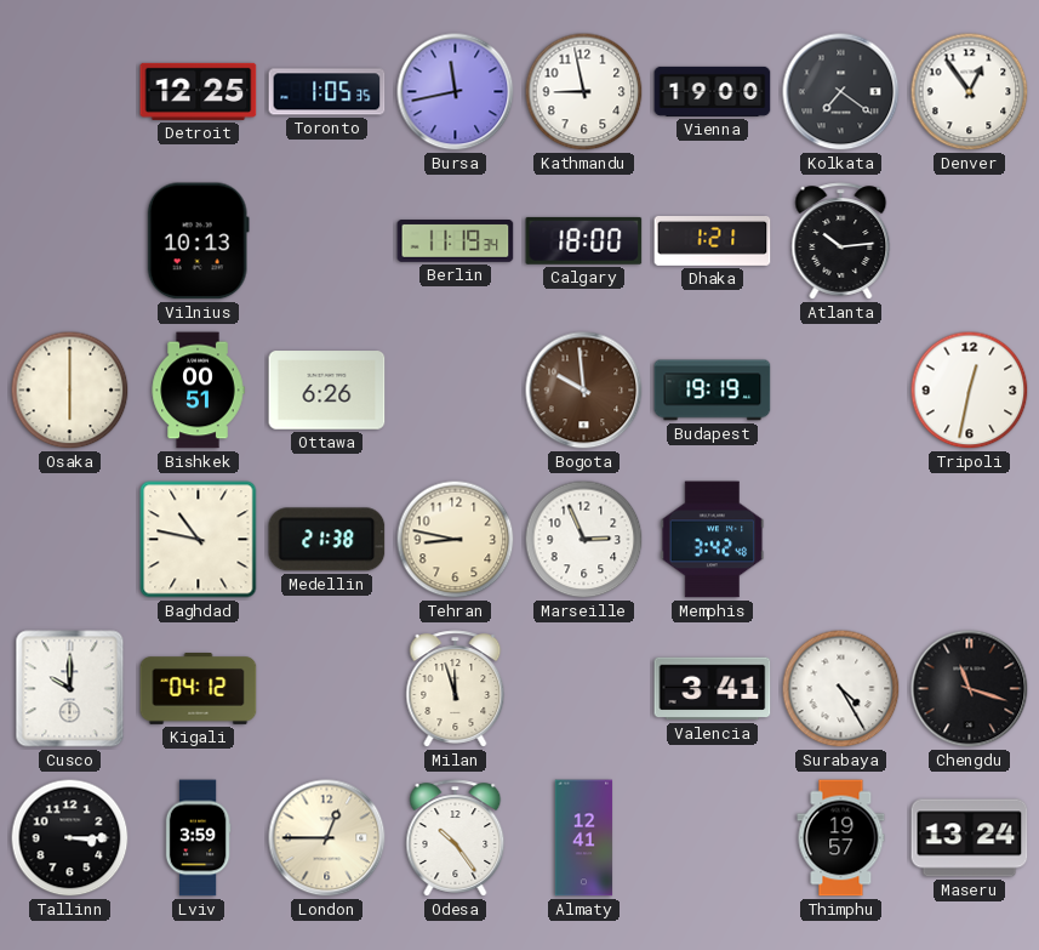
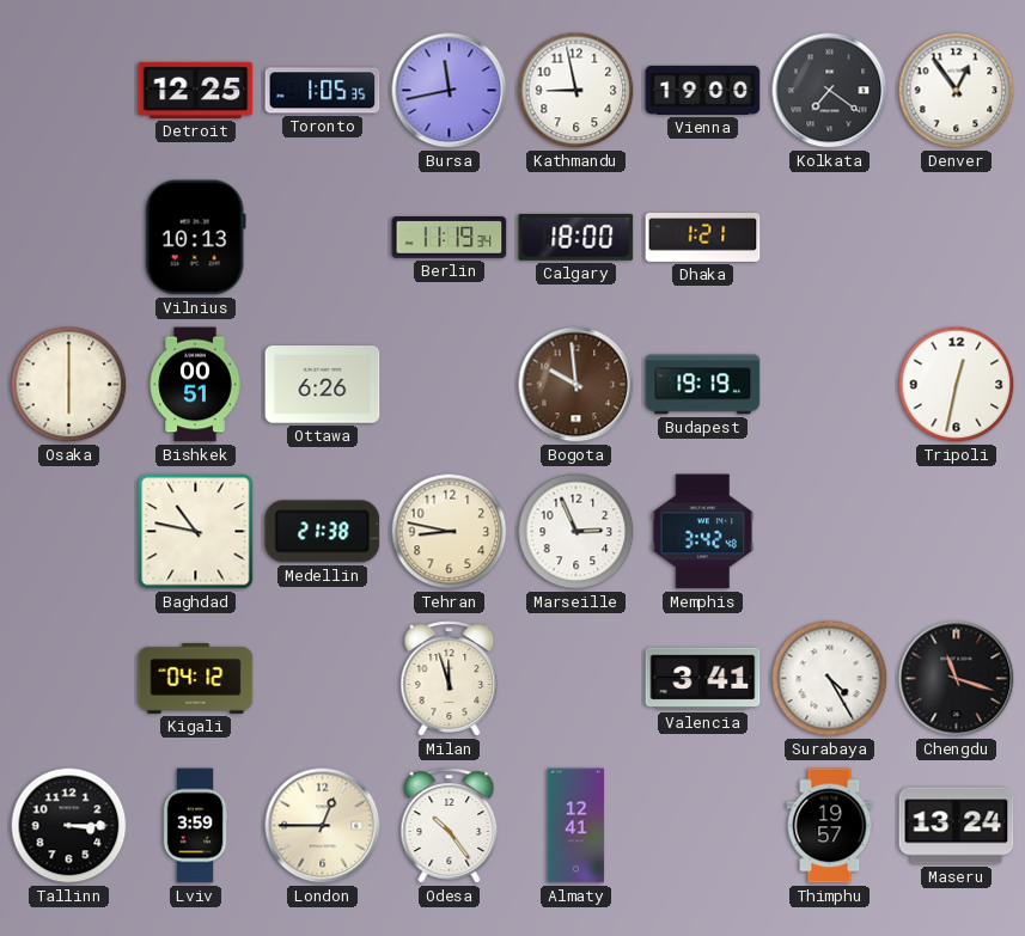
Atlanta: 10:14 -> none
Cusco: 10:00 -> none
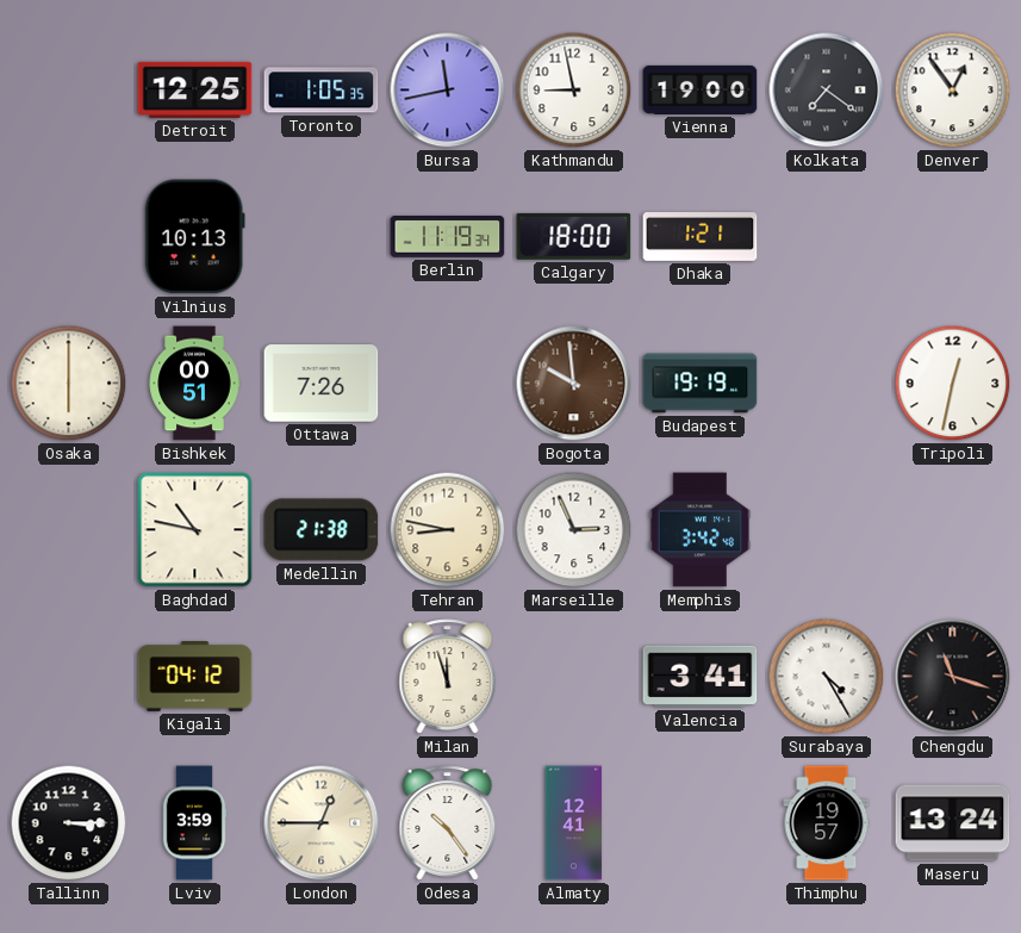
Ottawa: 6:26 -> 7:26
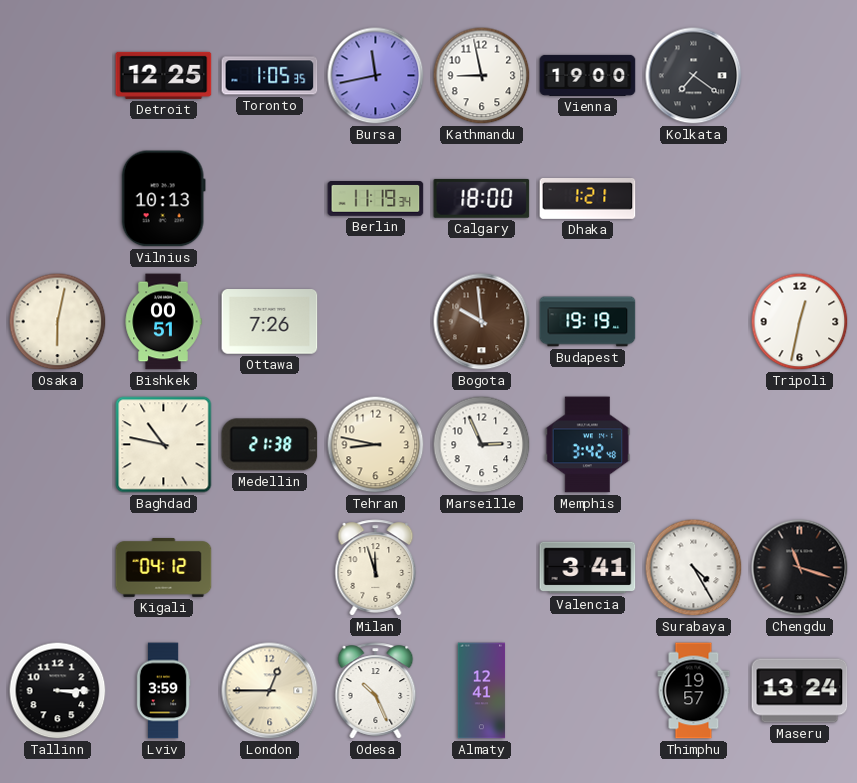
Denver: 12:54 -> none
Osaka: 6:00 -> 6:02
Odesa: 10:24 -> 10:26
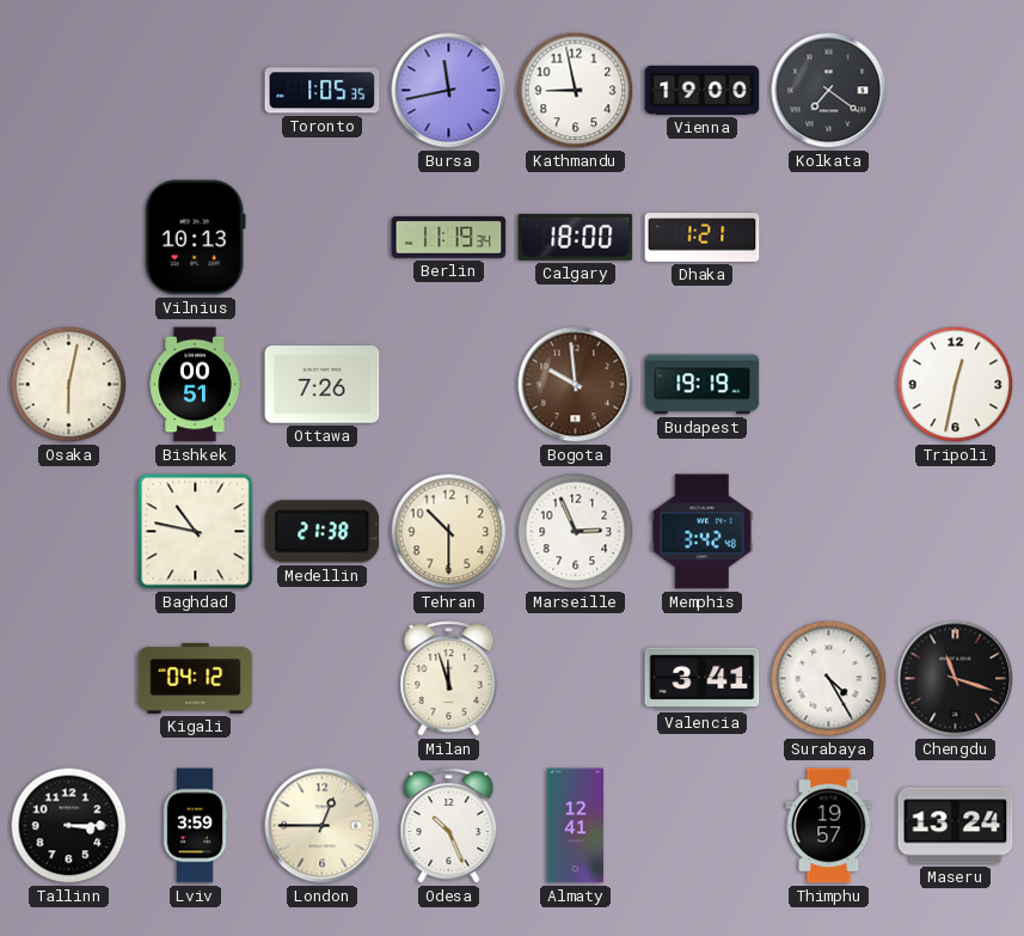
Detroit: 12:25 -> none
Tehran: 8:47 -> 10:30
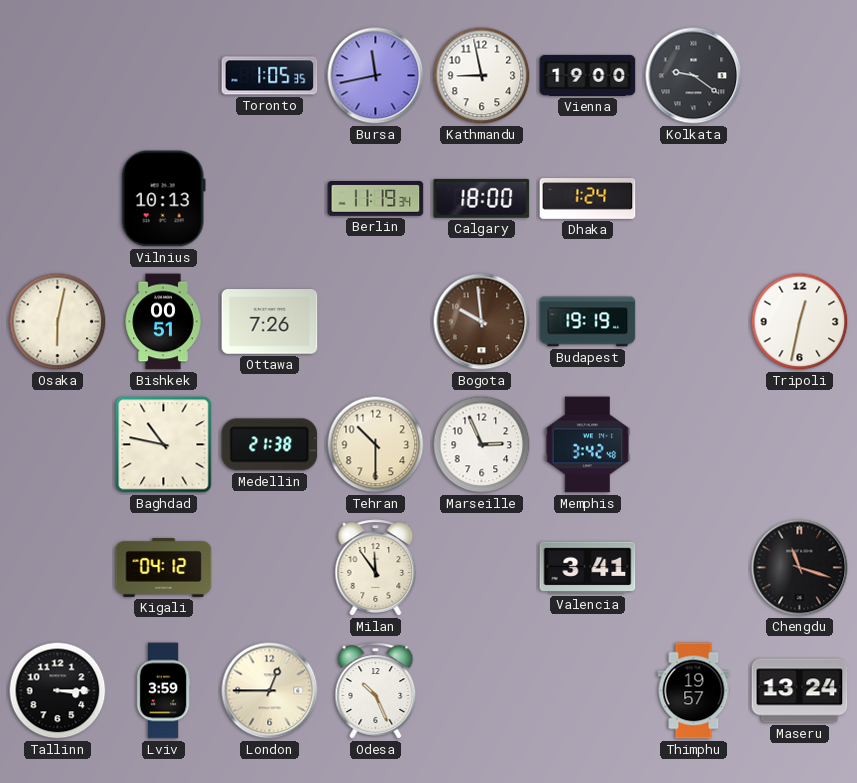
Kolkata: 7:21 -> 9:21
Dhaka: 1:21 -> 1:24
Milan: 11:57 -> 11:54
Surabaya: 4:25 -> none
Almaty: 12:41 -> none
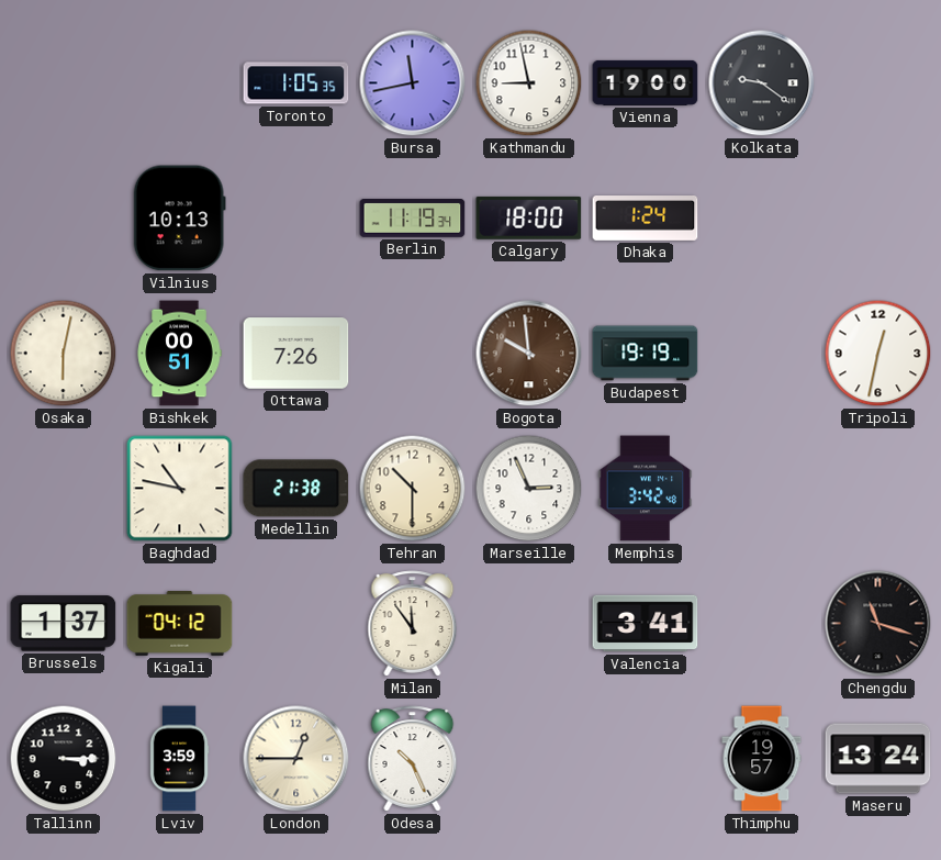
Brussels: none -> 1:37
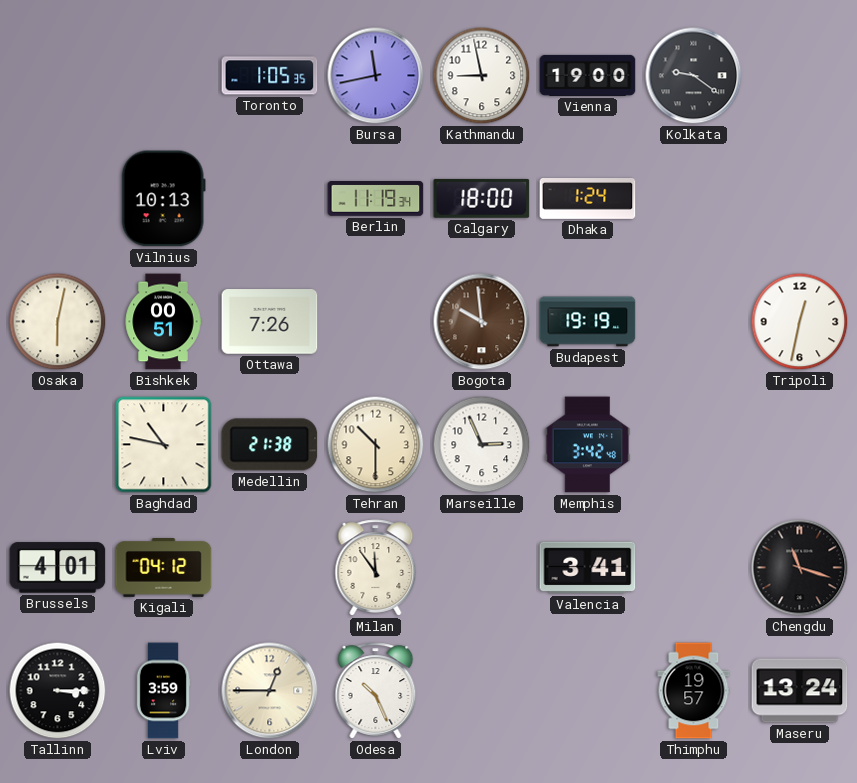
Brussels: 1:37 -> 4:01
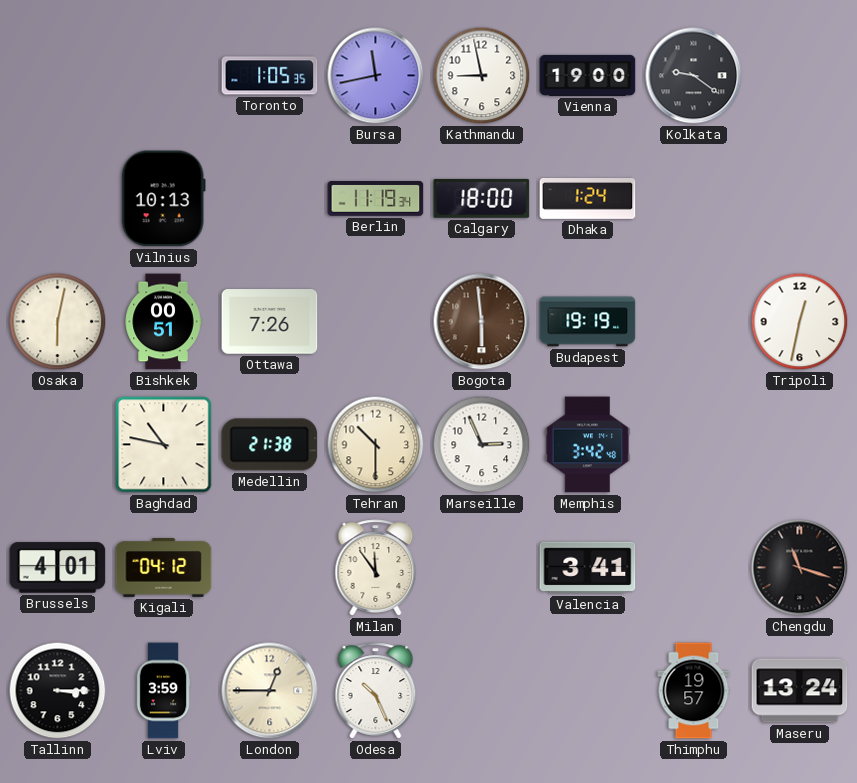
Bogota: 9:59 -> 5:59
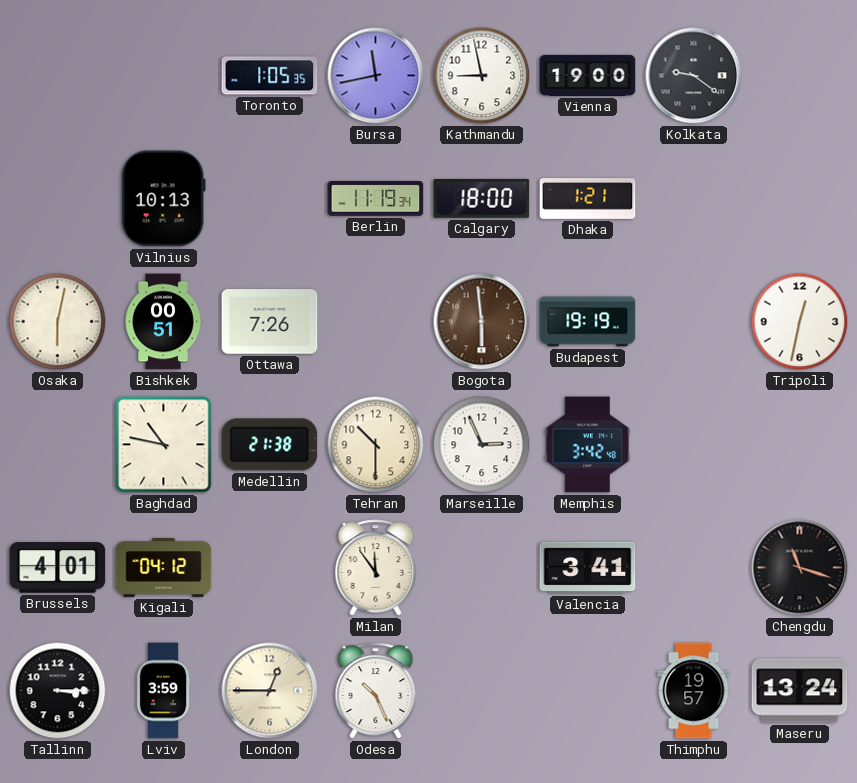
Dhaka: 1:24 -> 1:21
